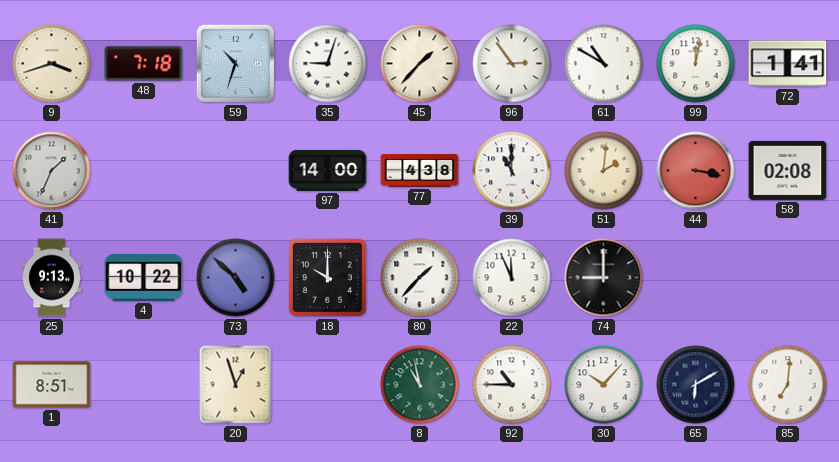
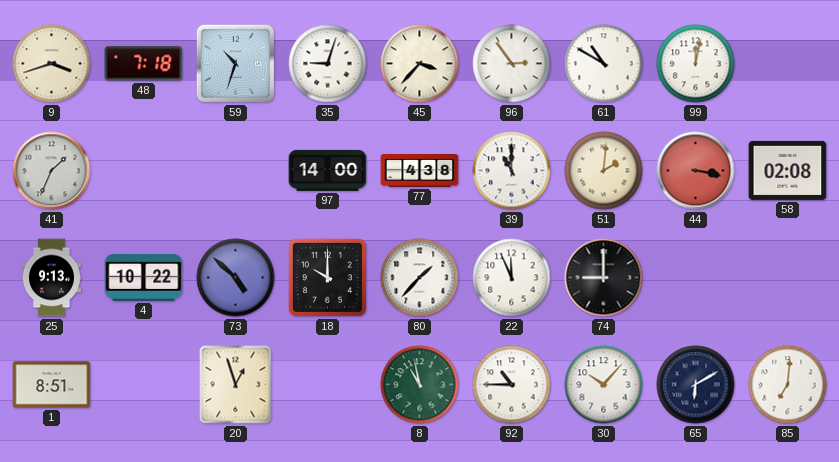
45: 1:37 -> 3:37
72: 1:41 -> none
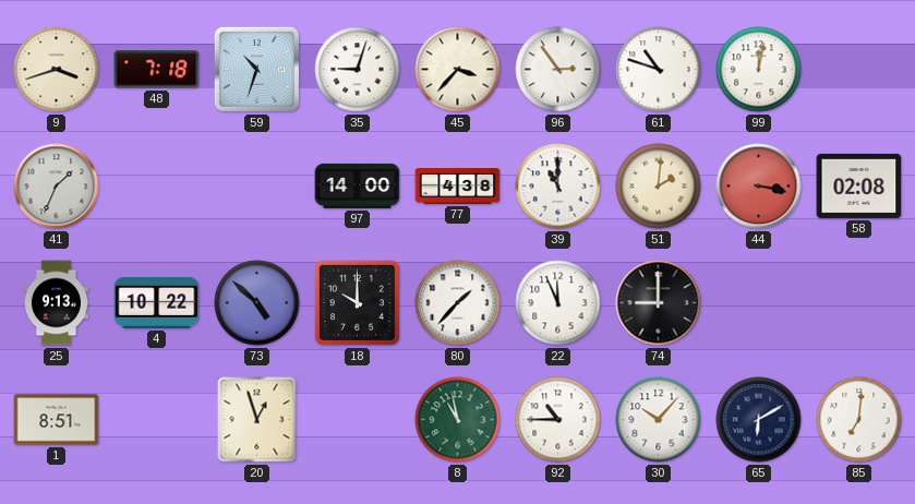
61: 10:50 -> 10:48
